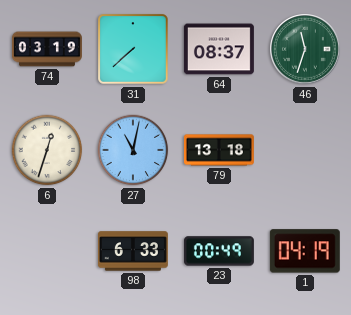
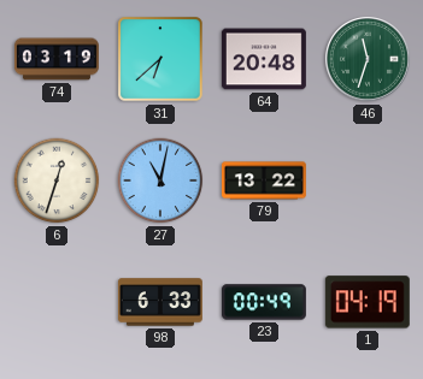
31: 7:38 -> 6:38
64: 08:37 -> 20:48
79: 13:18 -> 13:22
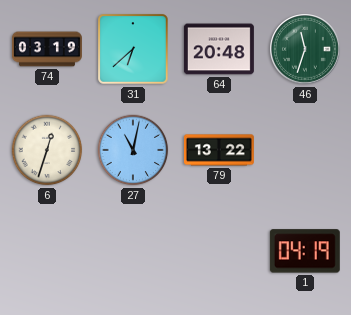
98: 6:33 -> none
23: 00:49 -> none
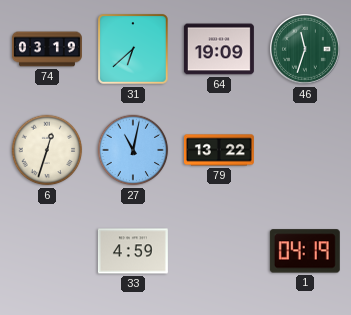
64: 20:48 -> 19:09
33: none -> 4:59
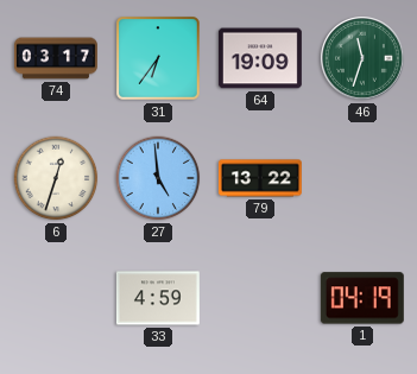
74: 03:19 -> 03:17
31: 6:38 -> 6:36
27: 11:02 -> 4:59
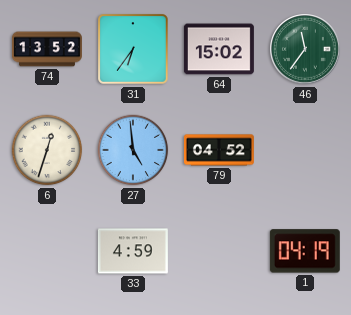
74: 03:17 -> 13:52
64: 19:09 -> 15:02
46: 11:33 -> 11:36
79: 13:22 -> 04:52
